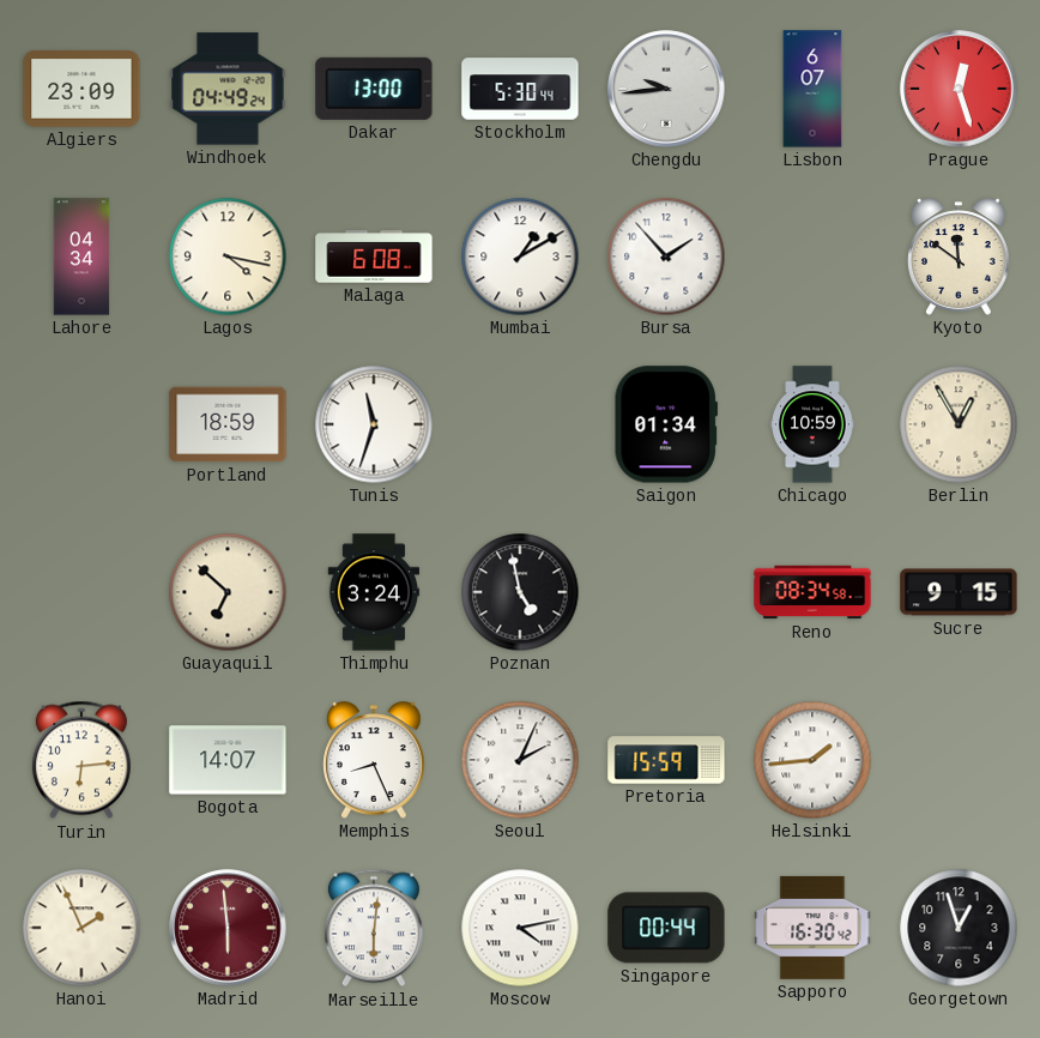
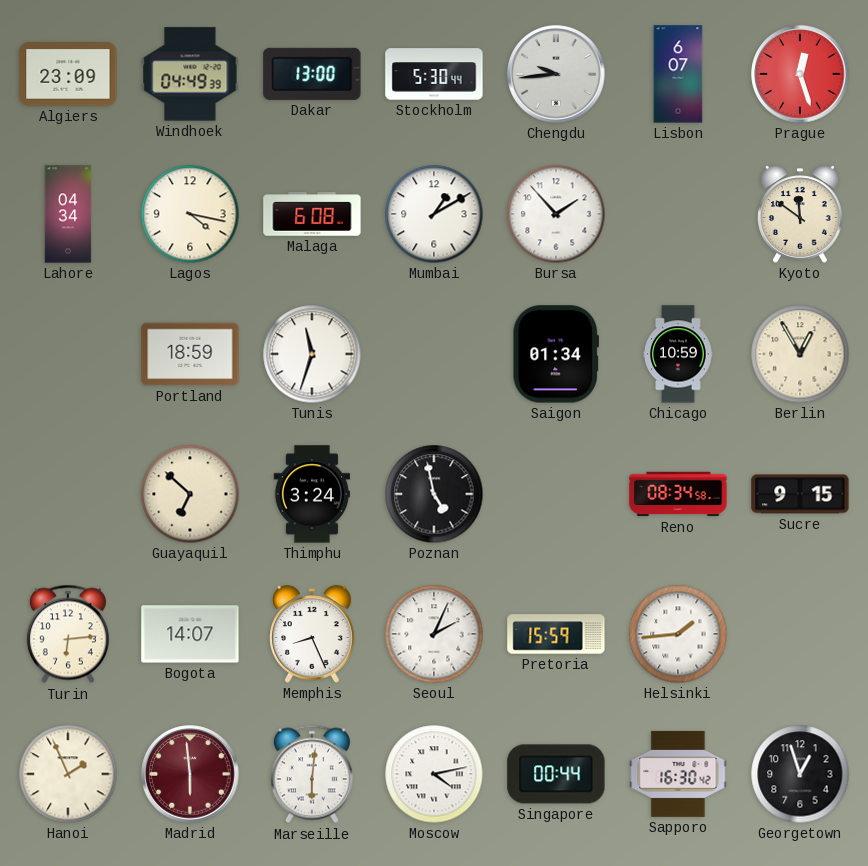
Windhoek: 04:49:24 -> 04:49:39
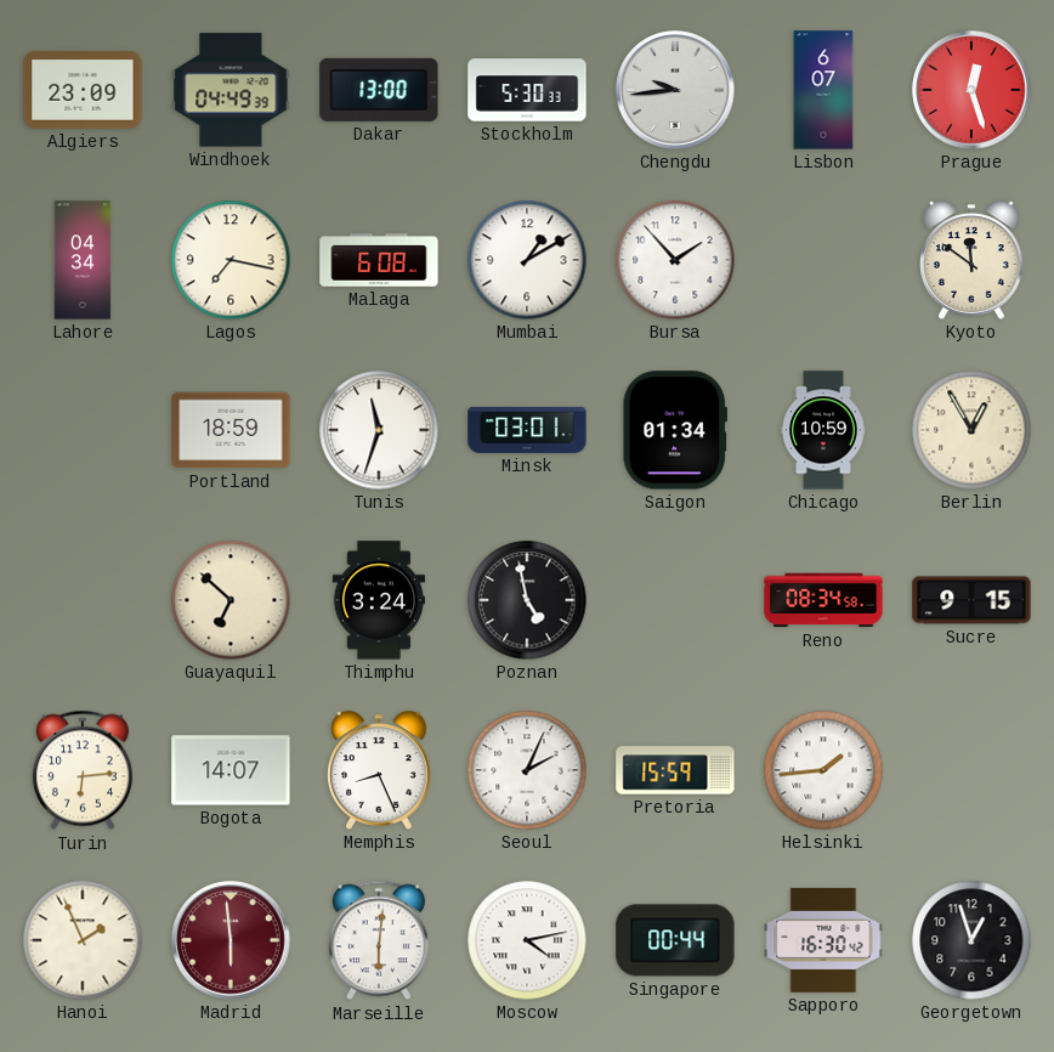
Stockholm: 5:30:44 -> 5:30:33
Lagos: 4:17 -> 7:17
Minsk: none -> 03:01
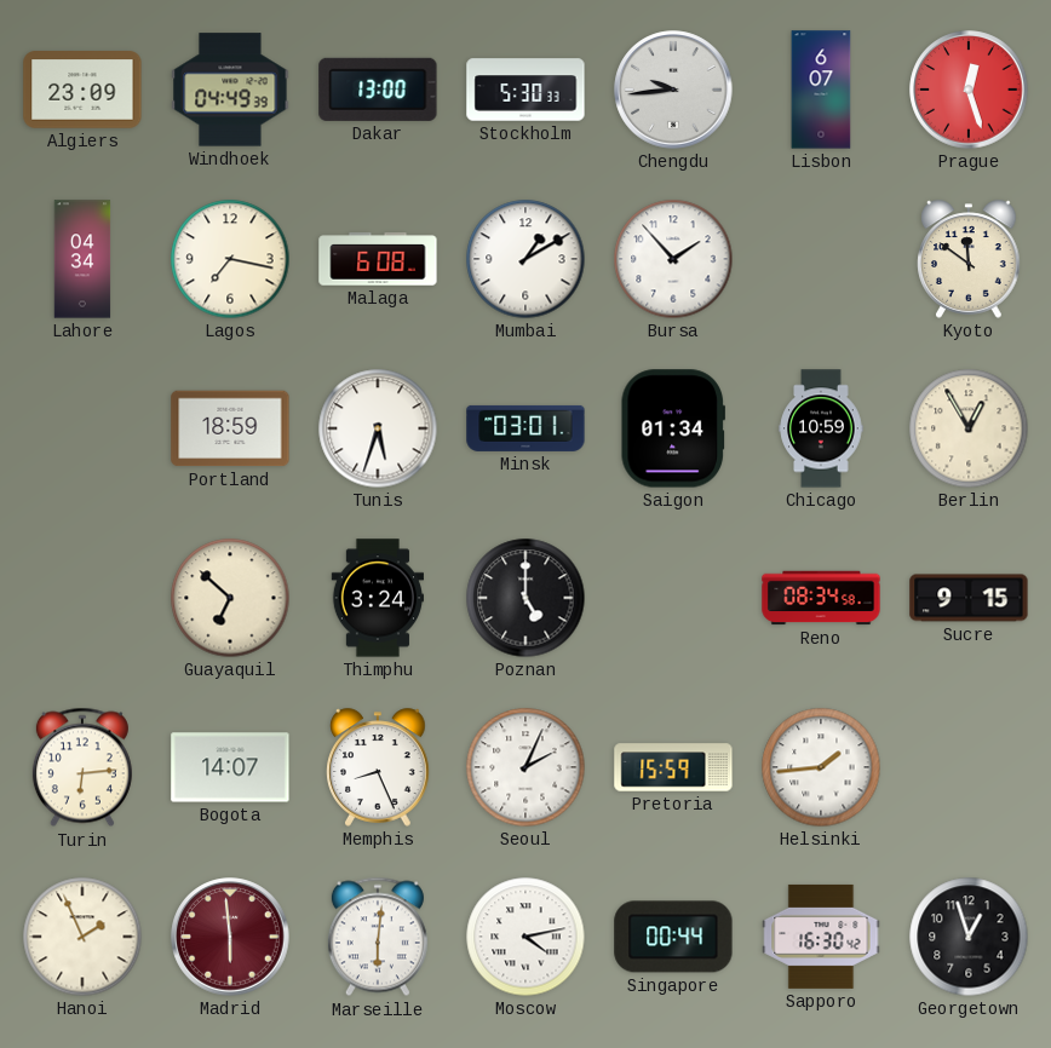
Tunis: 11:33 -> 5:33
Poznan: 4:58 -> 5:00
